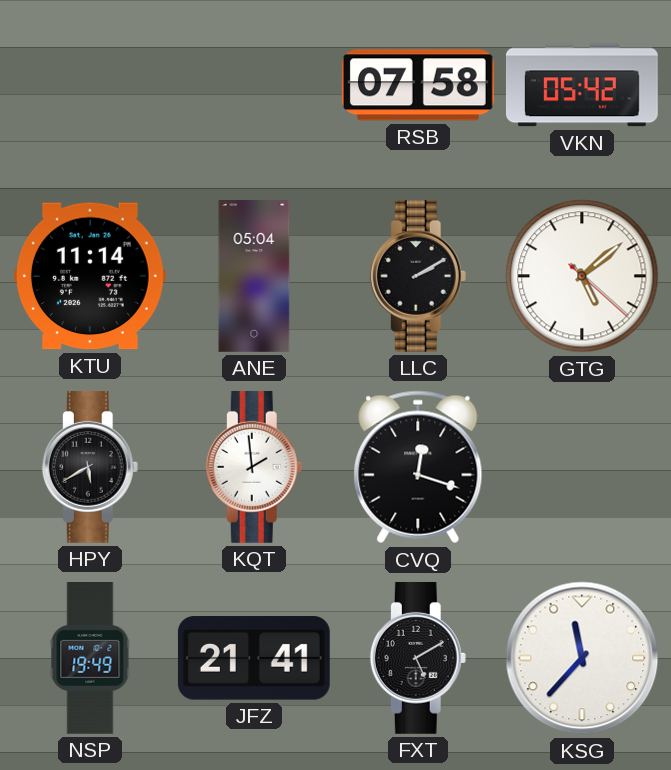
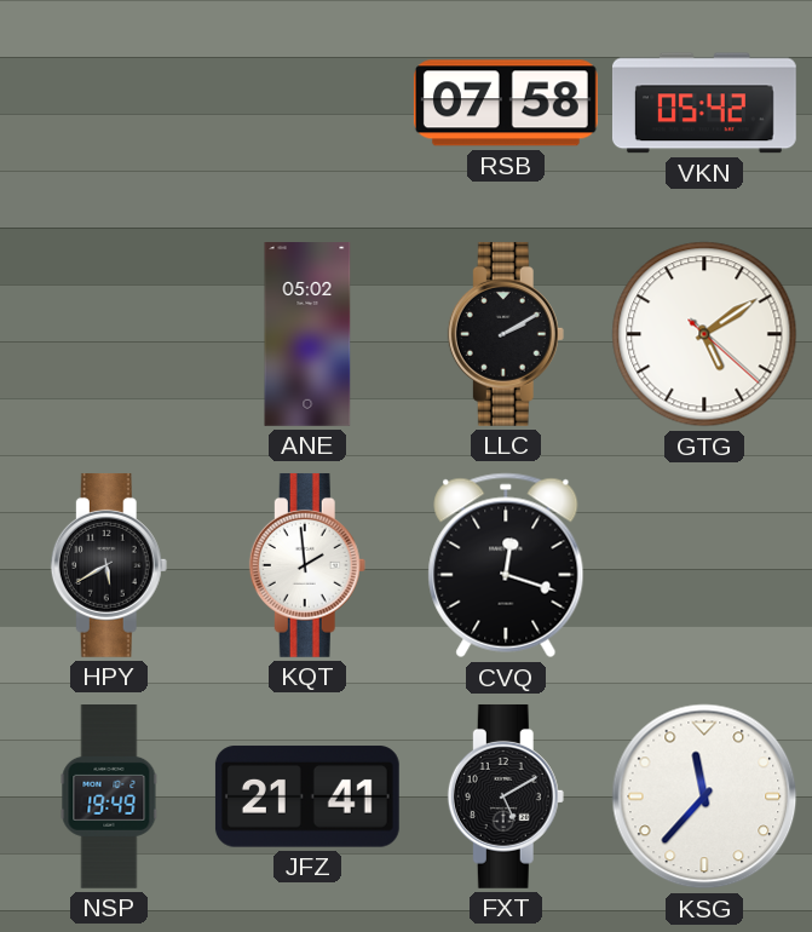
KTU: 11:14 -> none
ANE: 05:04 -> 05:02
GTG: 5:08 -> 5:09
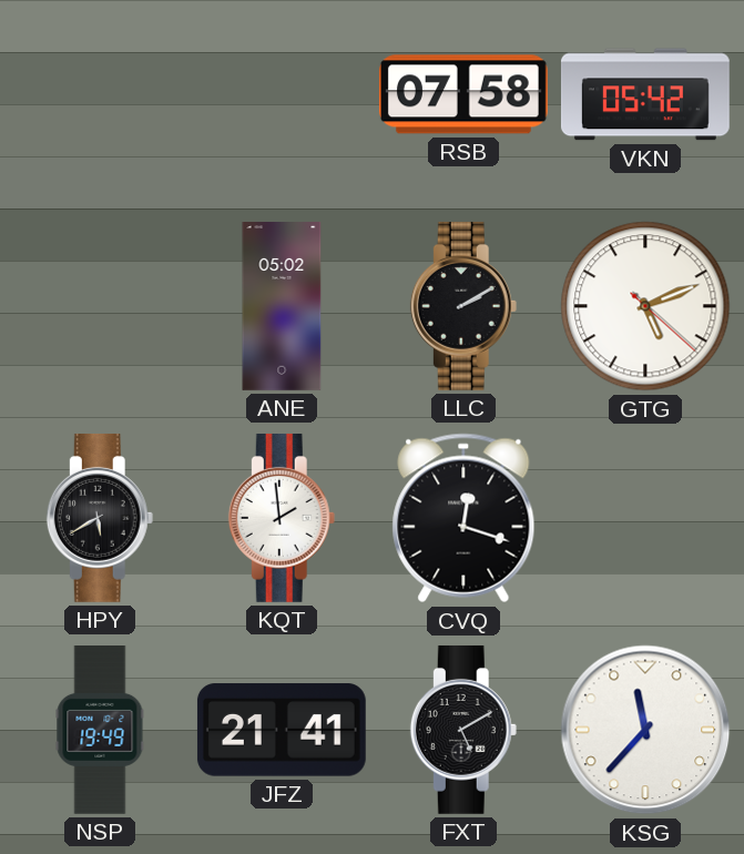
GTG: 5:09 -> 5:11
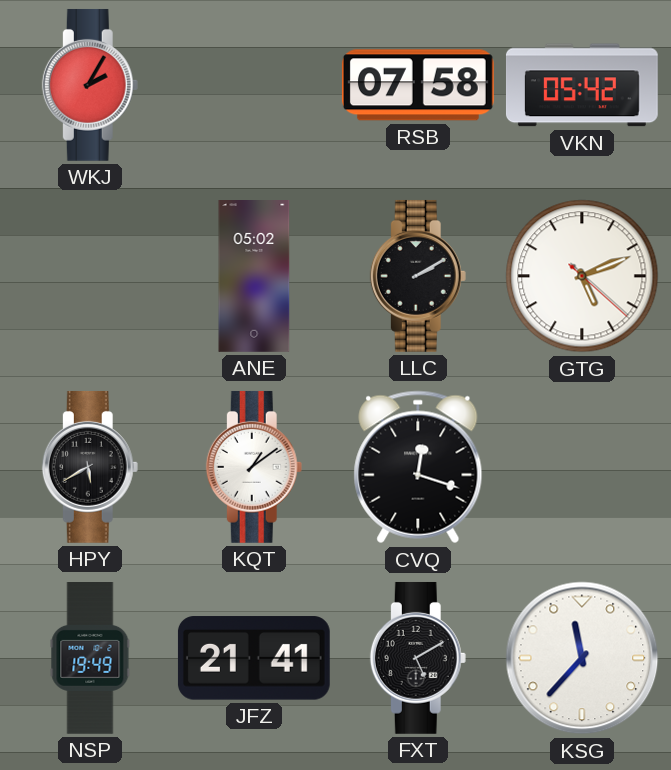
WKJ: none -> 2:05
KQT: 1:59 -> 1:09
